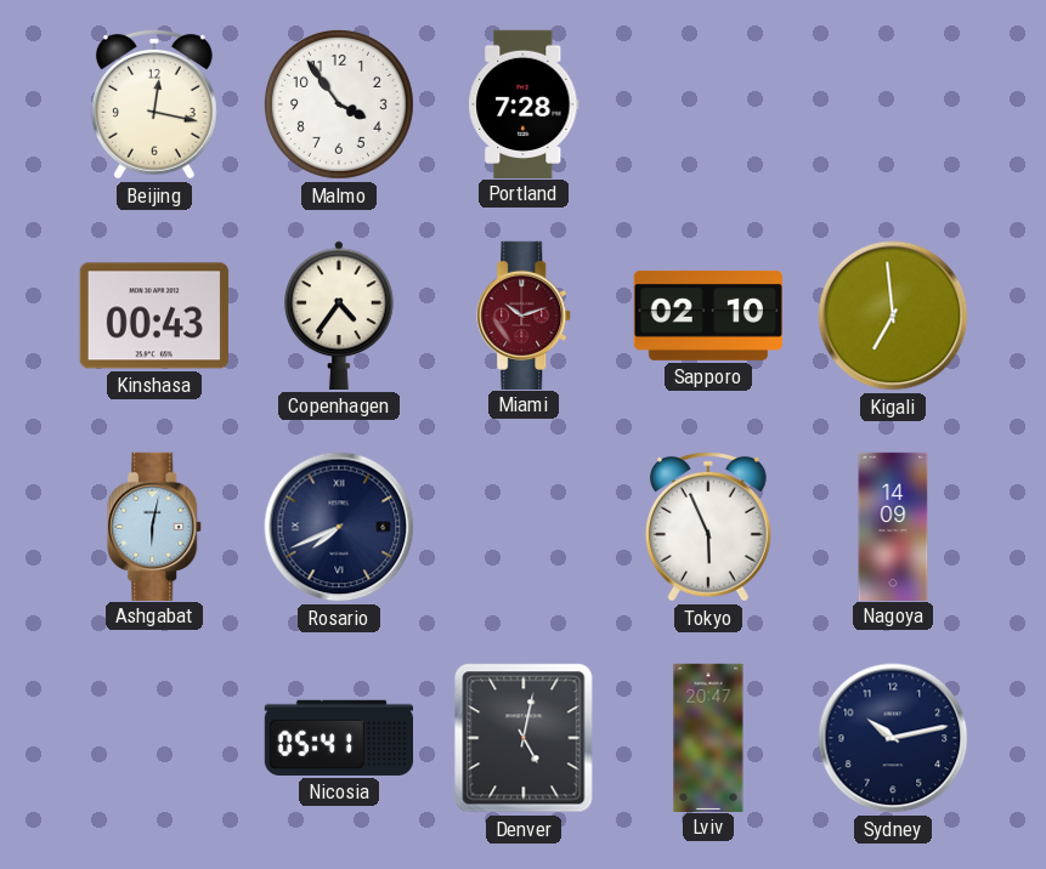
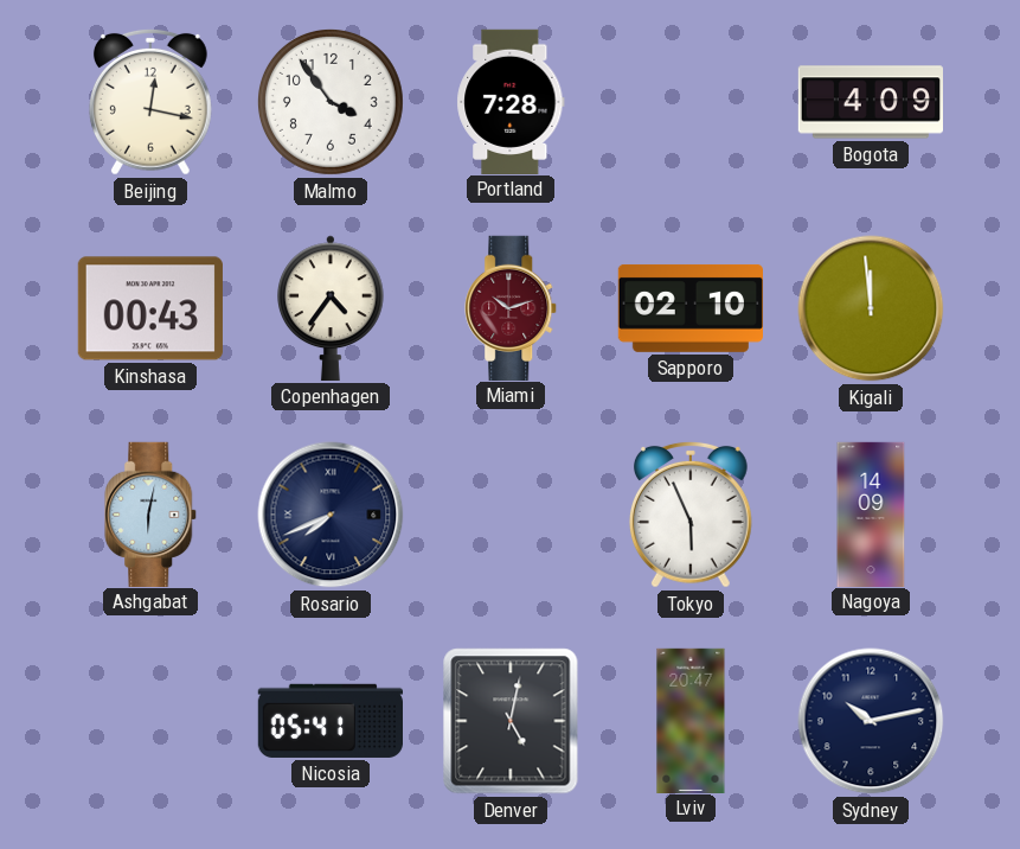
Bogota: none -> 4:09
Kigali: 6:59 -> 11:59
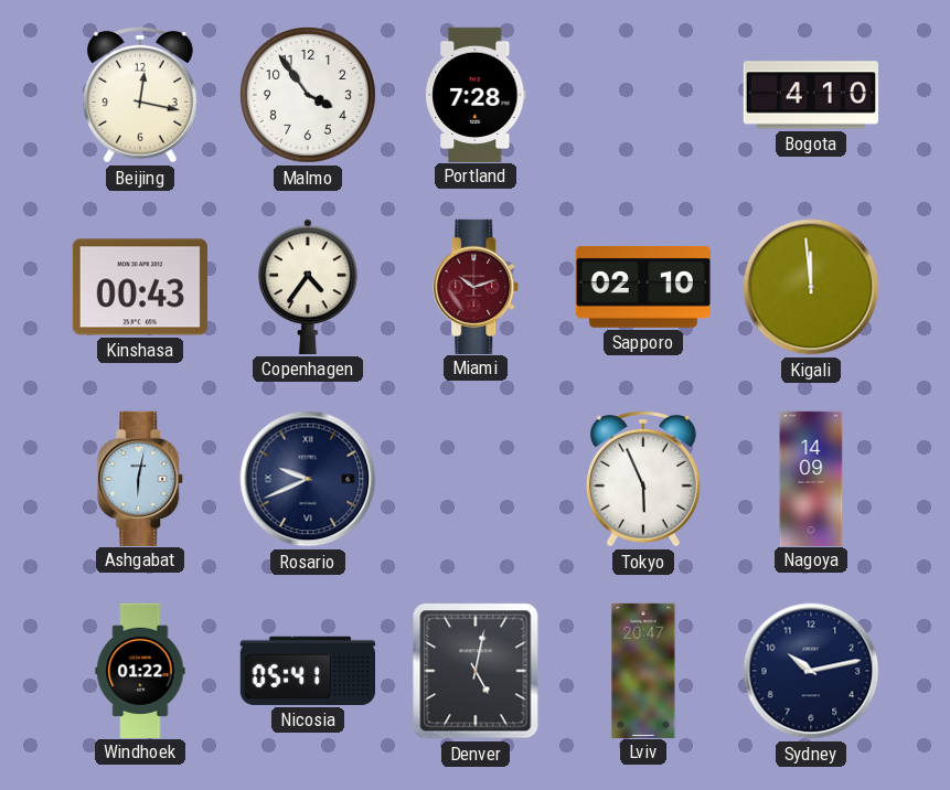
Bogota: 4:09 -> 4:10
Rosario: 7:41 -> 9:41
Windhoek: none -> 01:22
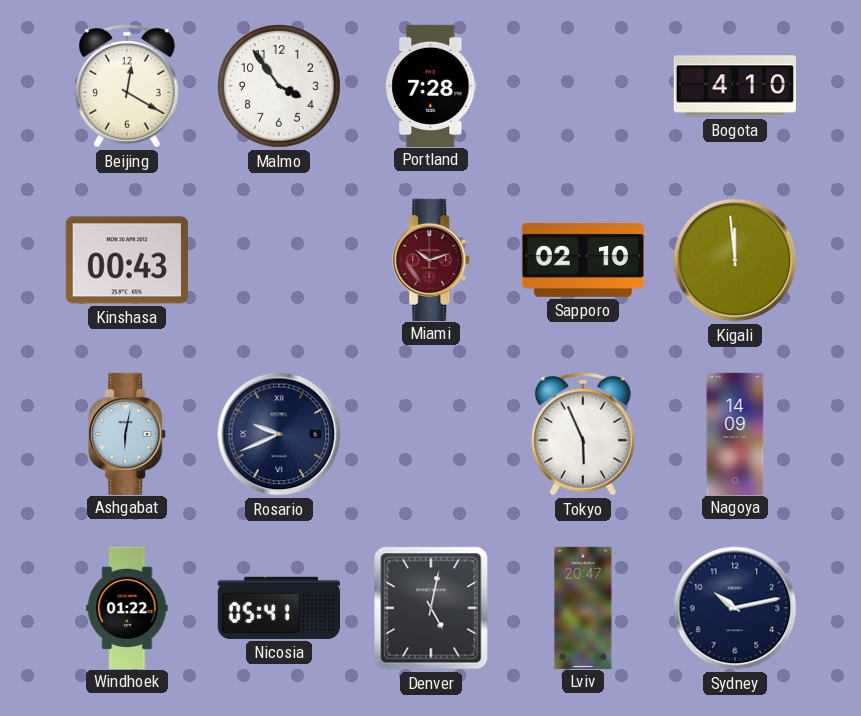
Beijing: 12:17 -> 12:20
Copenhagen: 4:36 -> none
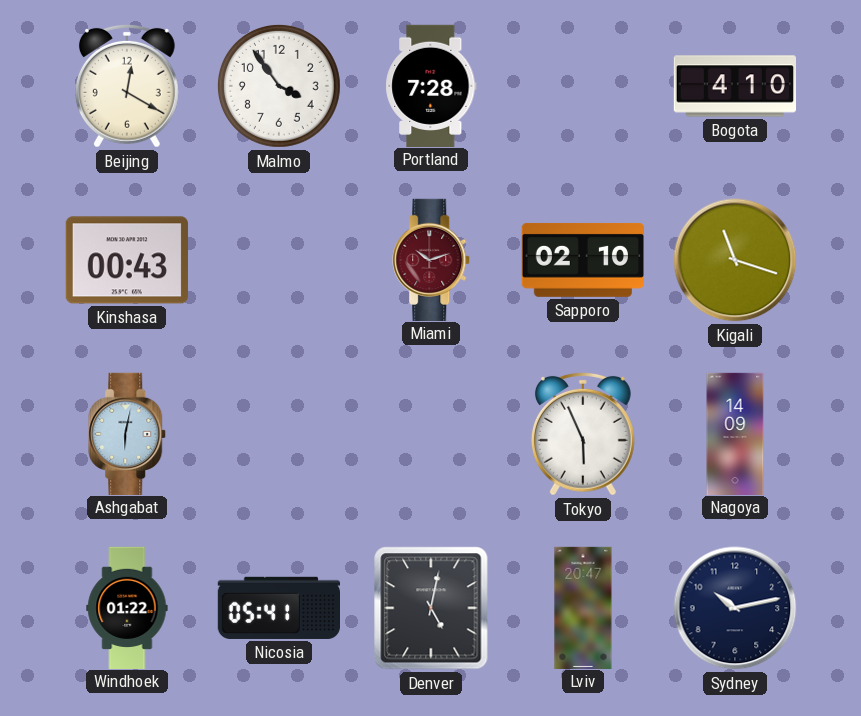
Kigali: 11:59 -> 11:18
Rosario: 9:41 -> none
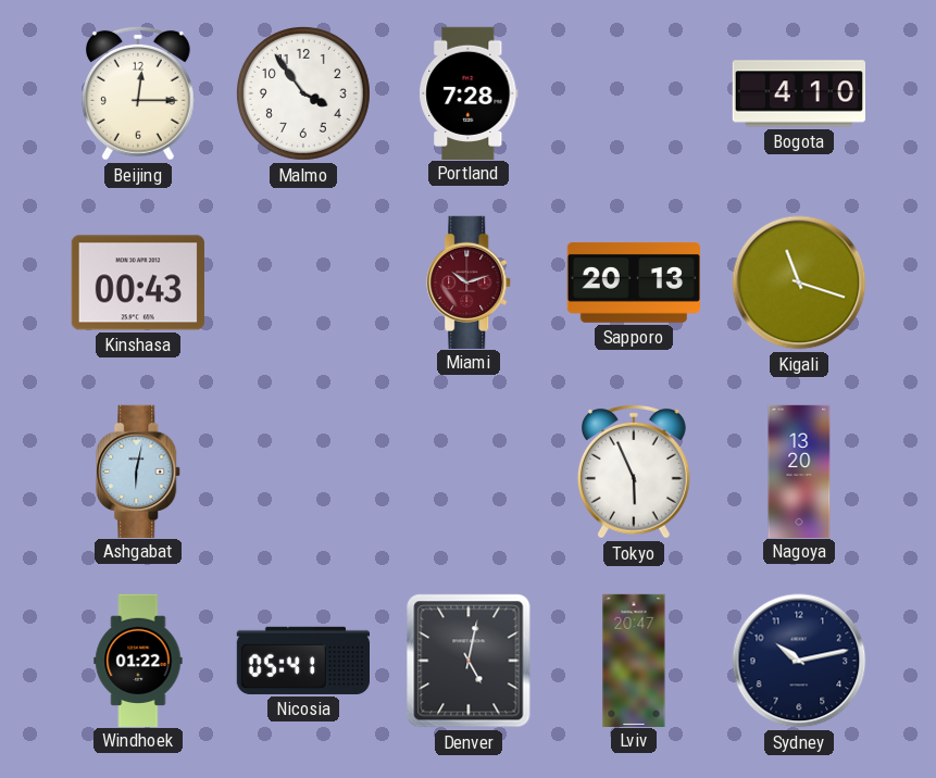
Beijing: 12:20 -> 12:15
Sapporo: 02:10 -> 20:13
Nagoya: 14:09 -> 13:20
